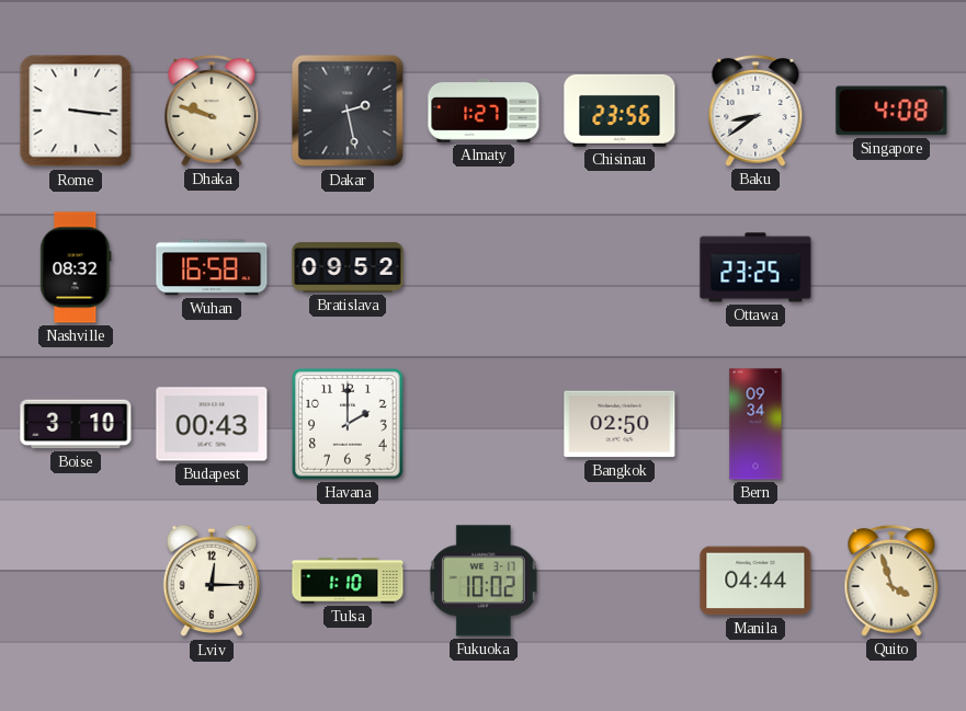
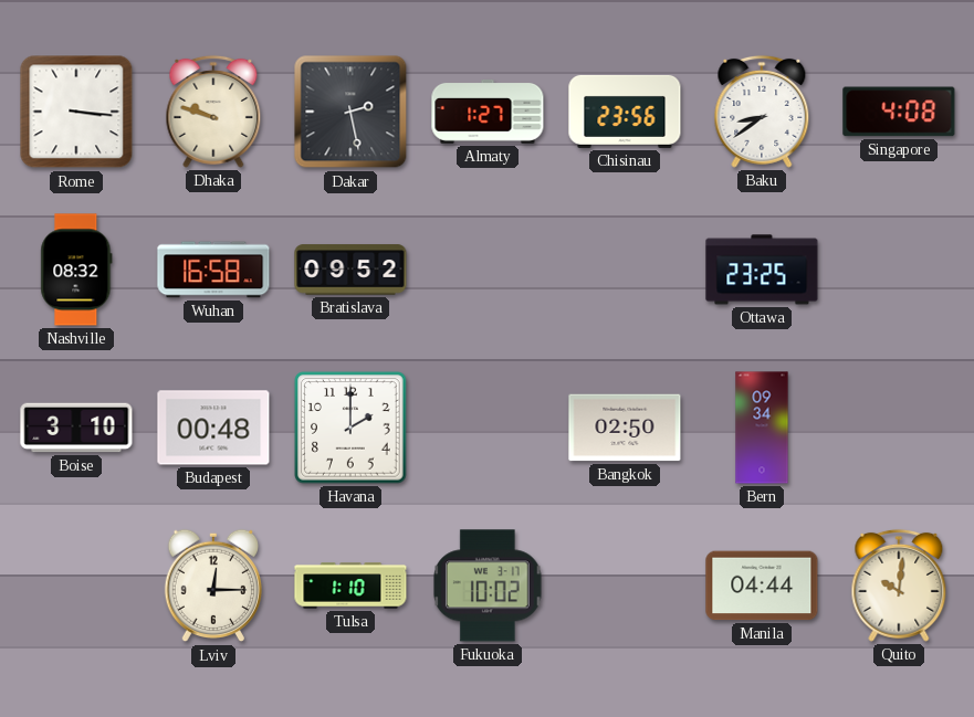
Budapest: 00:43 -> 00:48
Quito: 3:57 -> 10:01
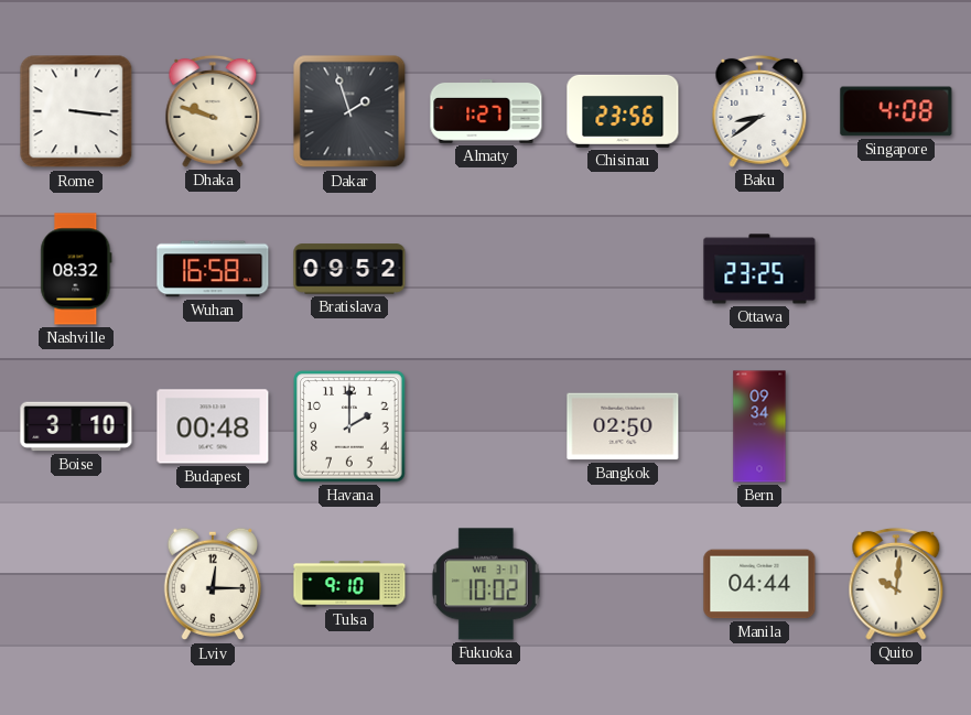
Dakar: 2:28 -> 1:57
Tulsa: 1:10 -> 9:10
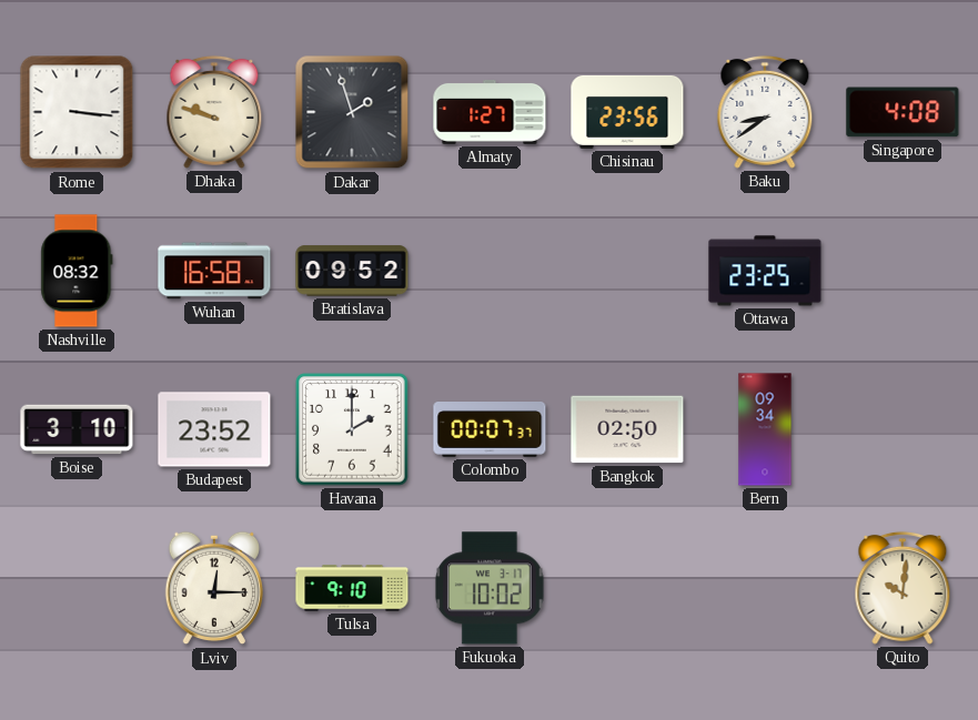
Budapest: 00:48 -> 23:52
Colombo: none -> 00:07
Manila: 04:44 -> none
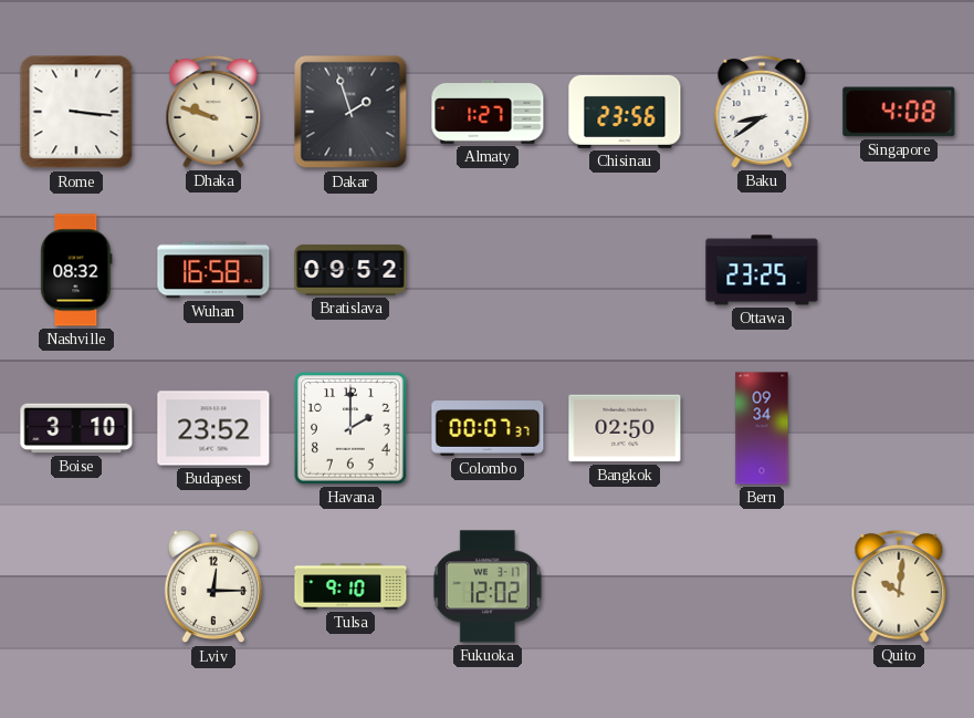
Fukuoka: 10:02 -> 12:02
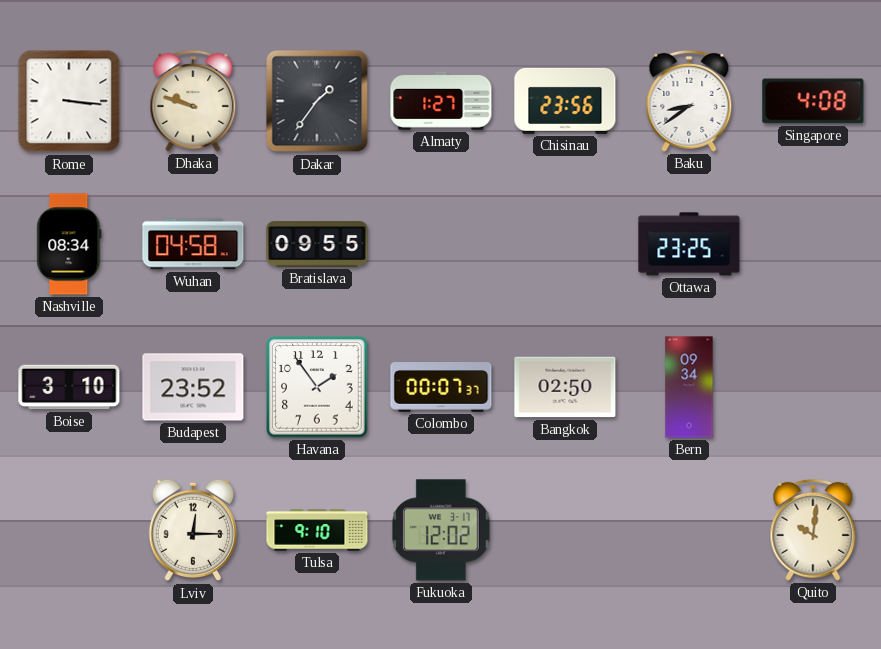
Dakar: 1:57 -> 1:36
Nashville: 08:32 -> 08:34
Wuhan: 16:58 -> 04:58
Bratislava: 09:52 -> 09:55
Havana: 2:00 -> 1:54
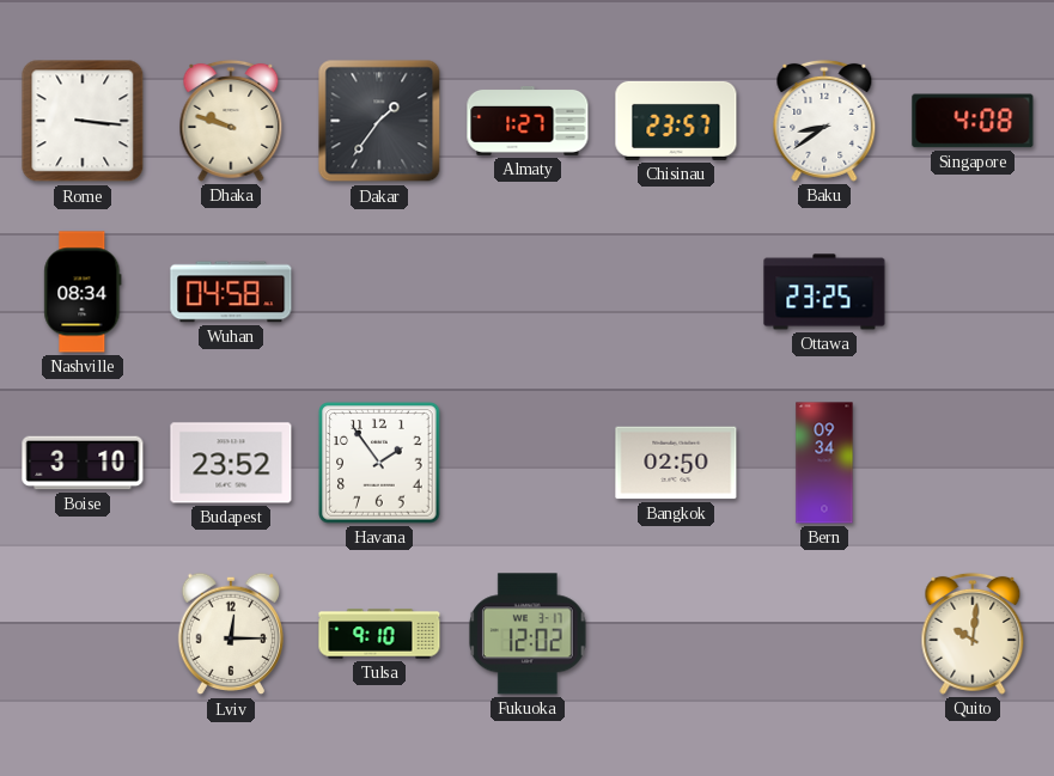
Chisinau: 23:56 -> 23:57
Bratislava: 09:55 -> none
Colombo: 00:07 -> none
